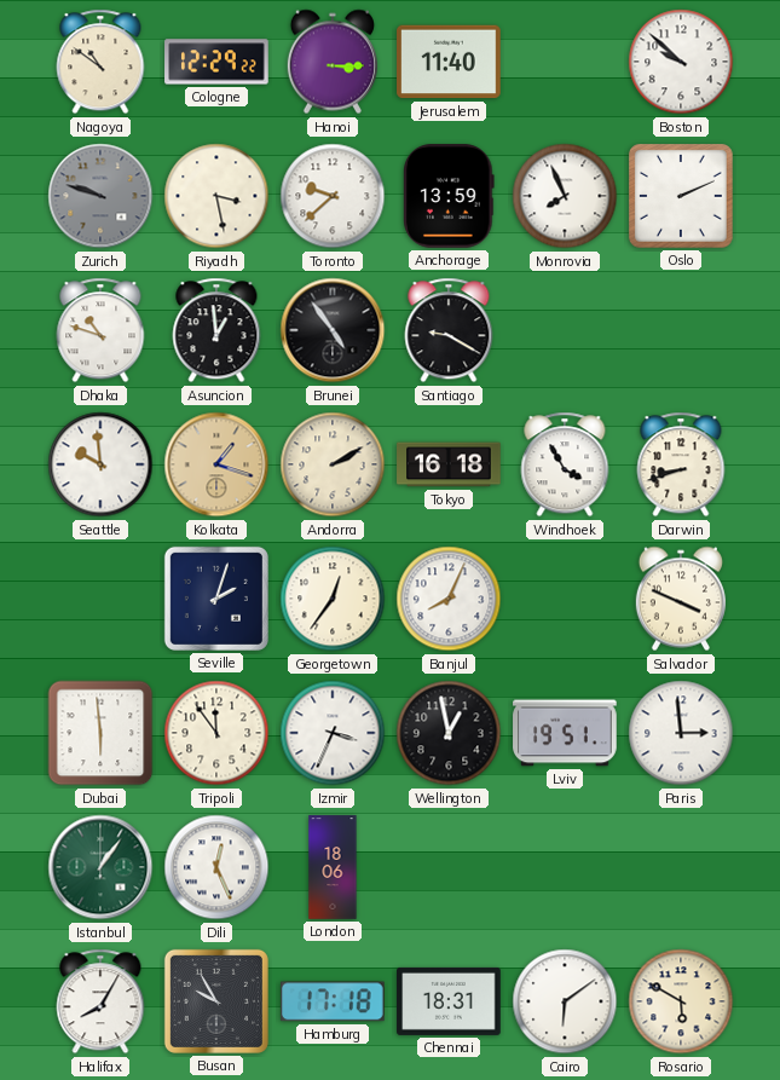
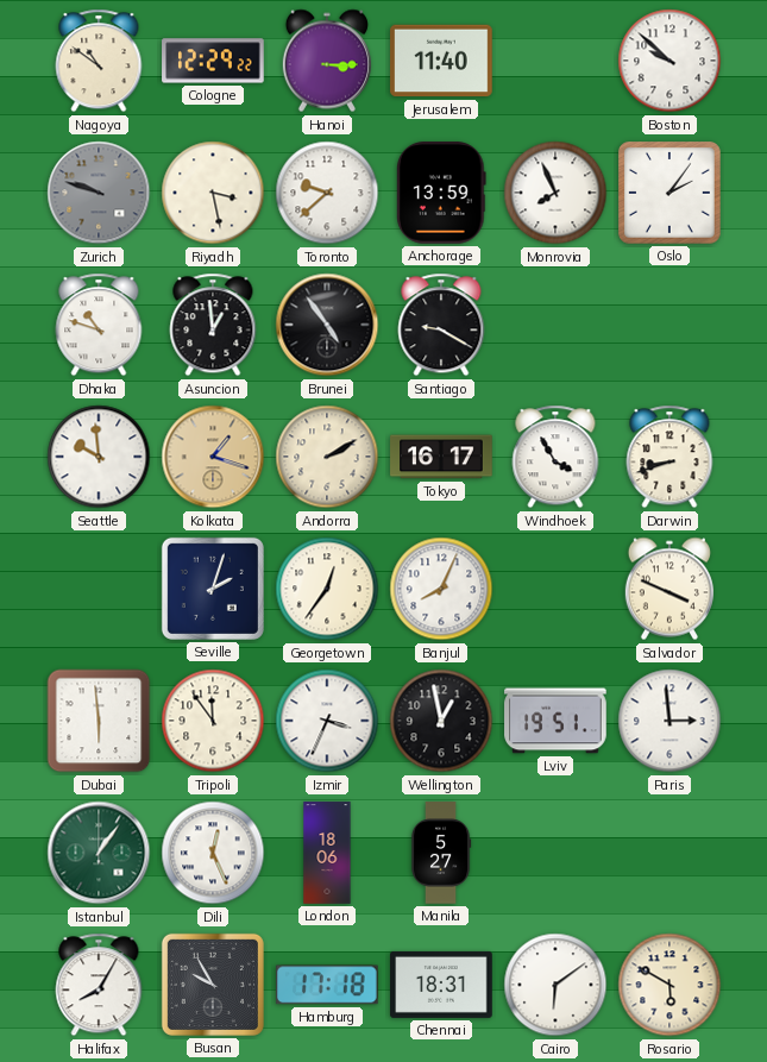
Oslo: 2:11 -> 2:06
Tokyo: 16:18 -> 16:17
Manila: none -> 5:27
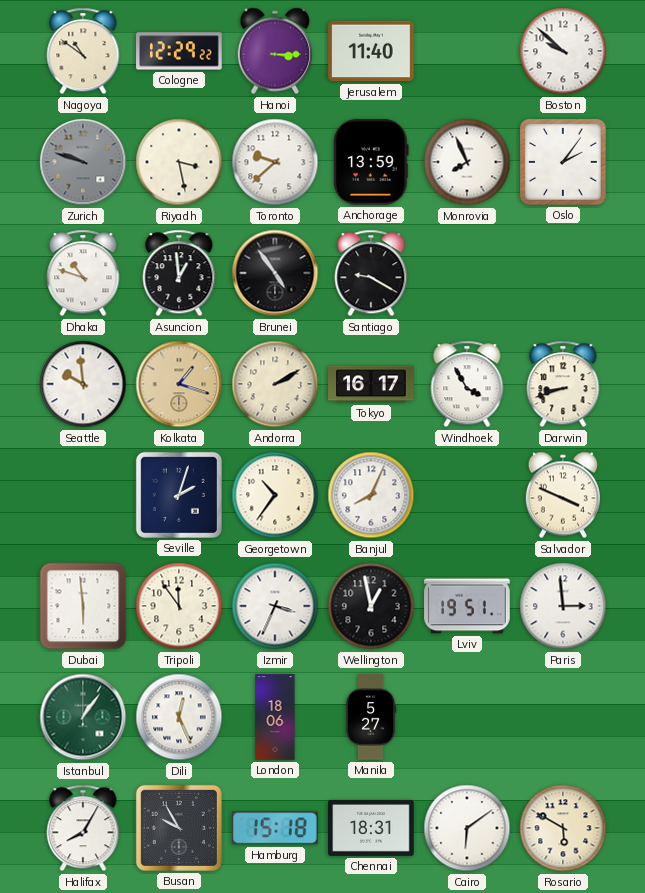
Georgetown: 12:36 -> 10:36
Hamburg: 17:18 -> 15:18
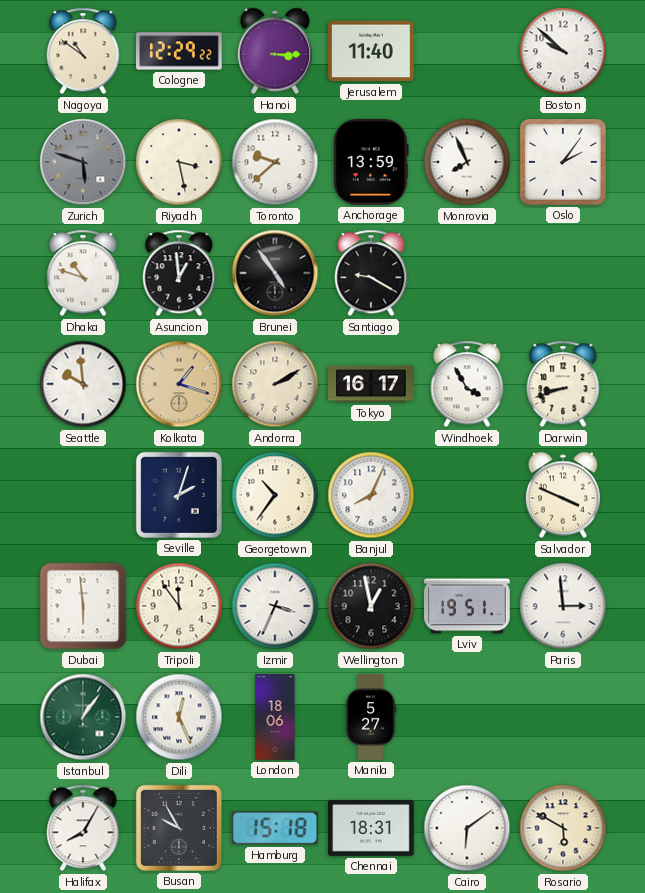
Zurich: 9:48 -> 5:48
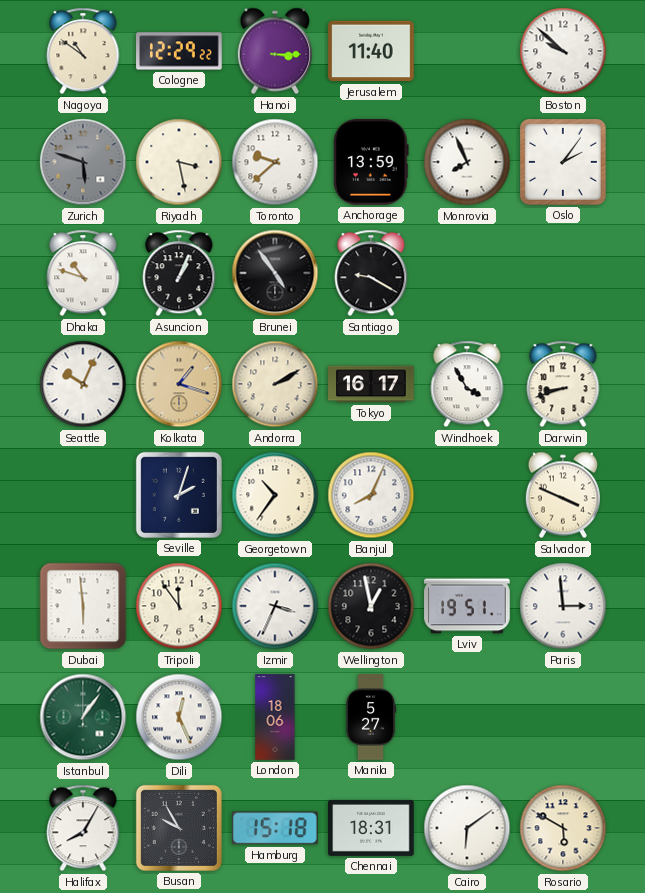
Asuncion: 12:59 -> 1:04
Seattle: 9:59 -> 10:04
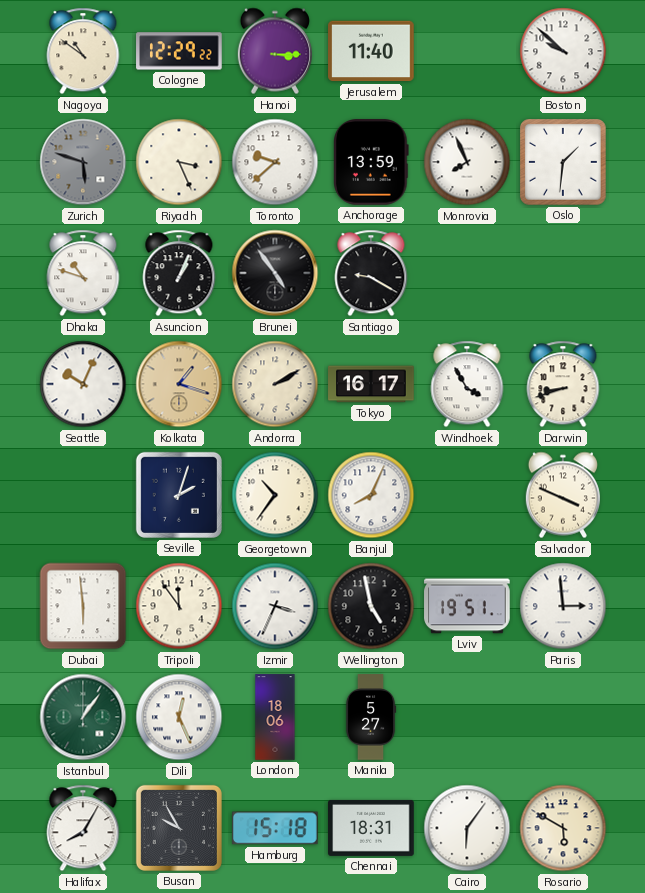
Riyadh: 3:28 -> 3:26
Oslo: 2:06 -> 1:31
Wellington: 12:58 -> 4:58
Cairo: 6:09 -> 6:06
